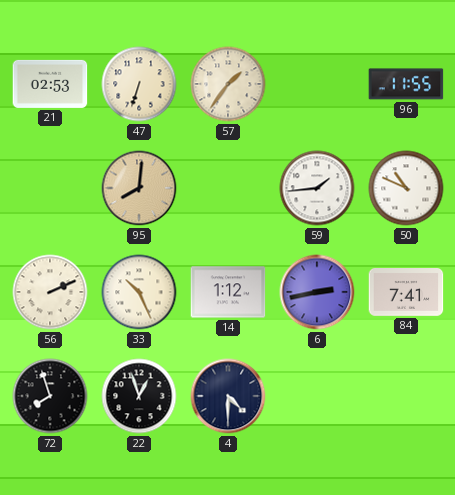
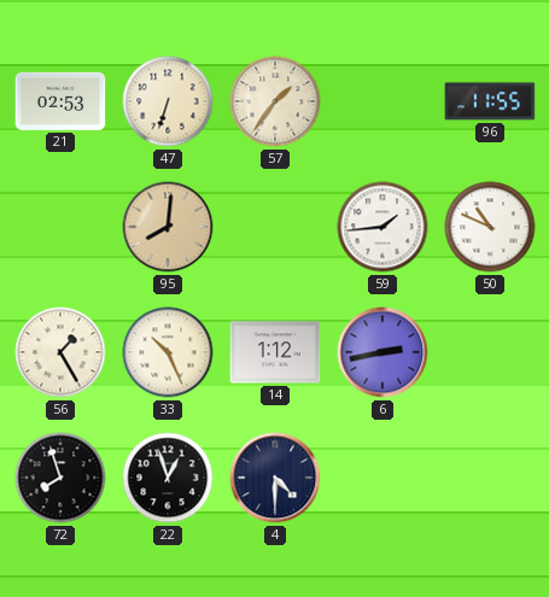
56: 2:11 -> 1:25
84: 7:41 -> none
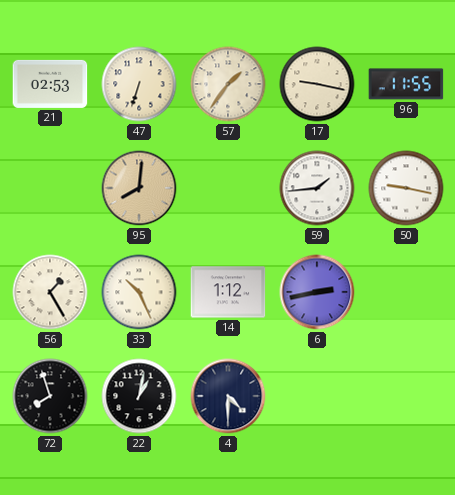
17: none -> 9:17
50: 10:49 -> 9:17
22: 12:57 -> 1:02
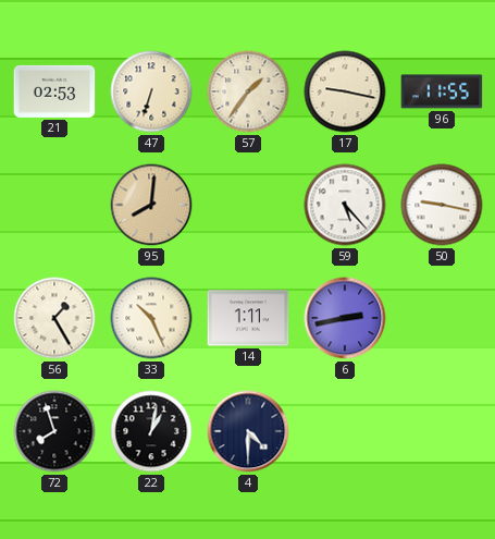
59: 1:44 -> 5:23
14: 1:12 -> 1:11
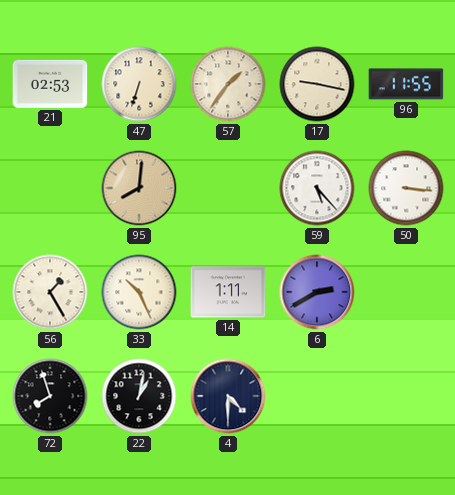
50: 9:17 -> 3:16
6: 2:43 -> 2:40
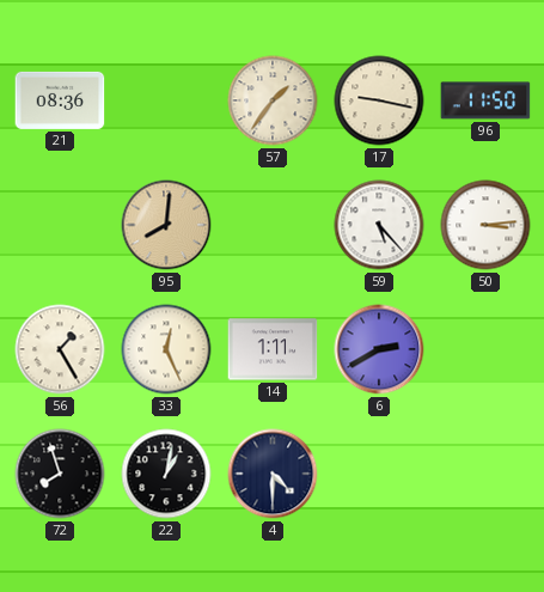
21: 02:53 -> 08:36
47: 6:33 -> none
96: 11:55 -> 11:50
50: 3:16 -> 3:14
33: 10:26 -> 12:26
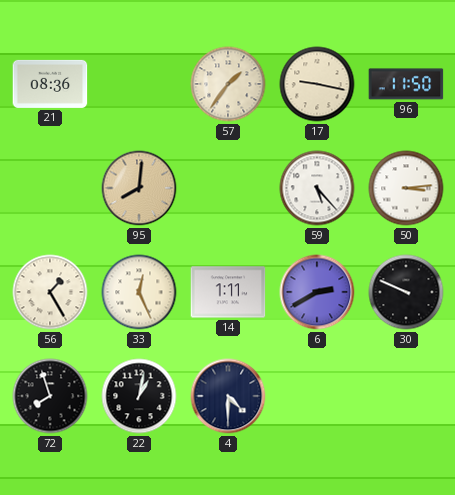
30: none -> 9:49
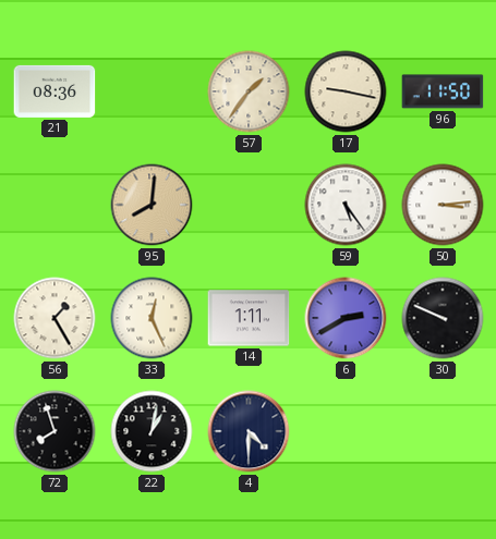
59: 5:23 -> 5:24
